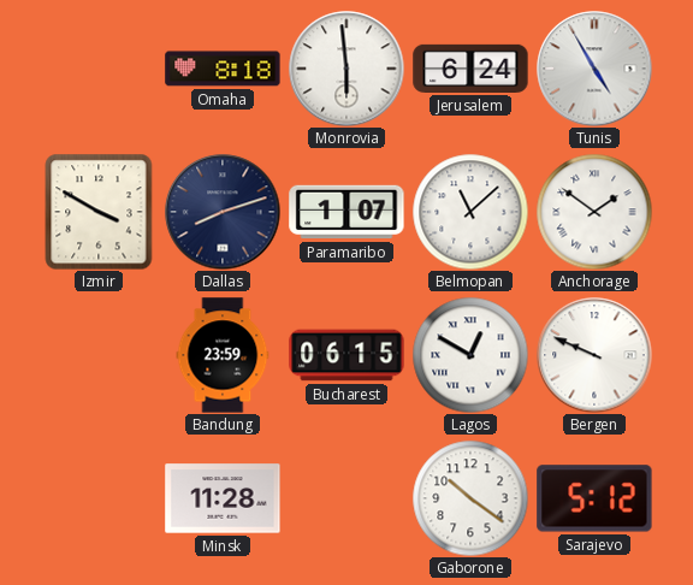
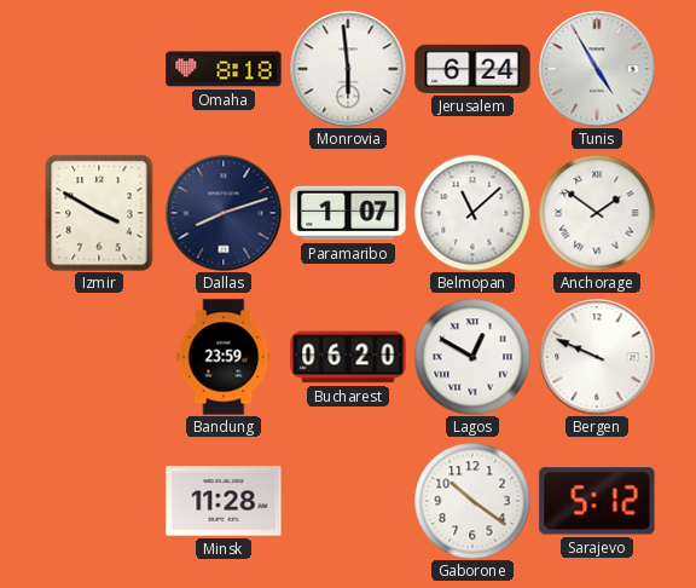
Bucharest: 06:15 -> 06:20
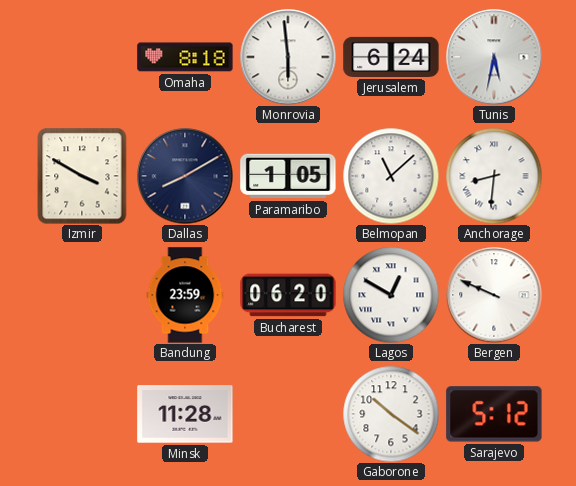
Tunis: 4:55 -> 5:32
Dallas: 8:12 -> 8:10
Paramaribo: 1:07 -> 1:05
Anchorage: 1:51 -> 8:31
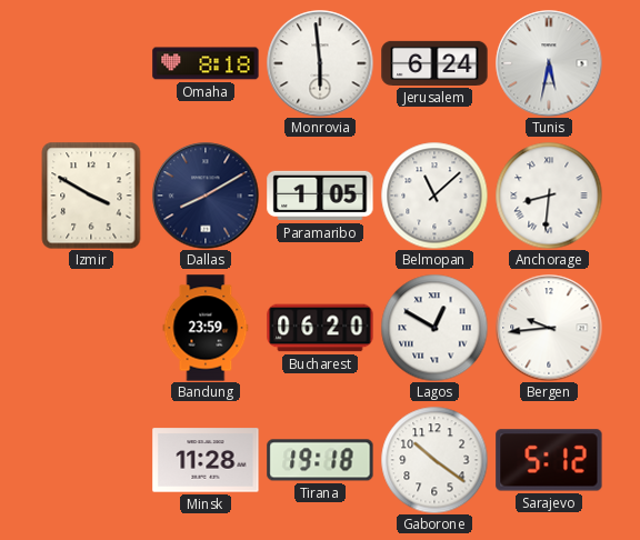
Bergen: 9:49 -> 9:44
Tirana: none -> 19:18
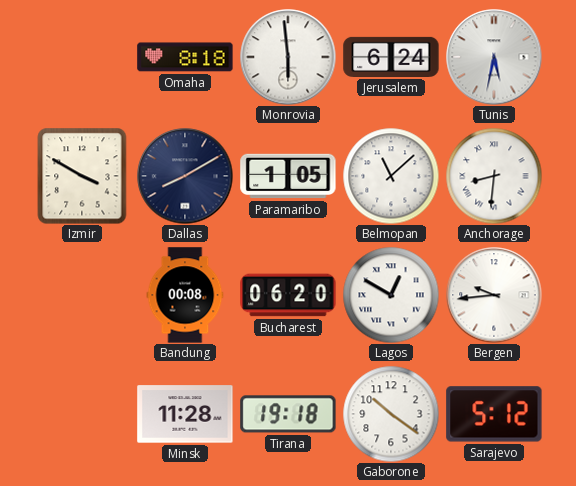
Bandung: 23:59 -> 00:08
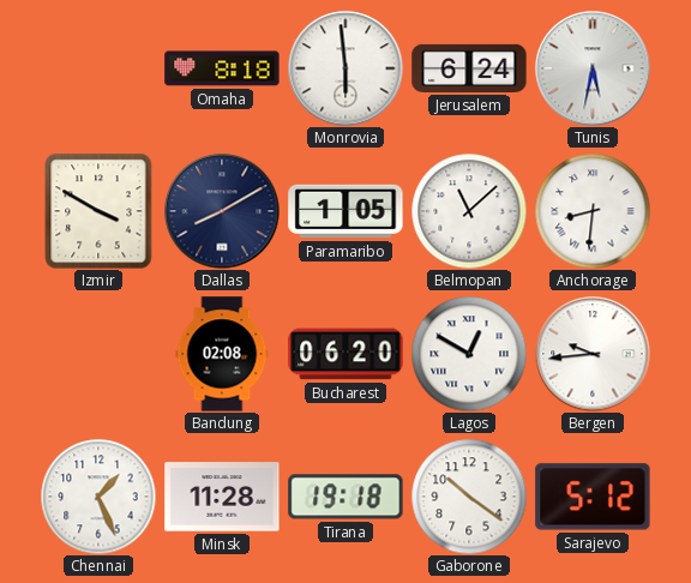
Bandung: 00:08 -> 02:08
Chennai: none -> 1:26
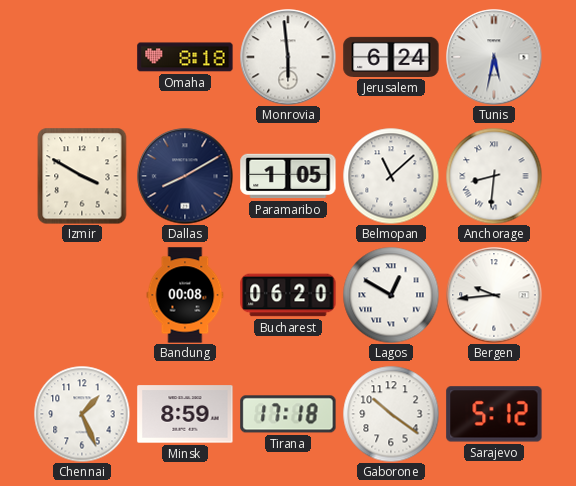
Bandung: 02:08 -> 00:08
Minsk: 11:28 -> 8:59
Tirana: 19:18 -> 17:18
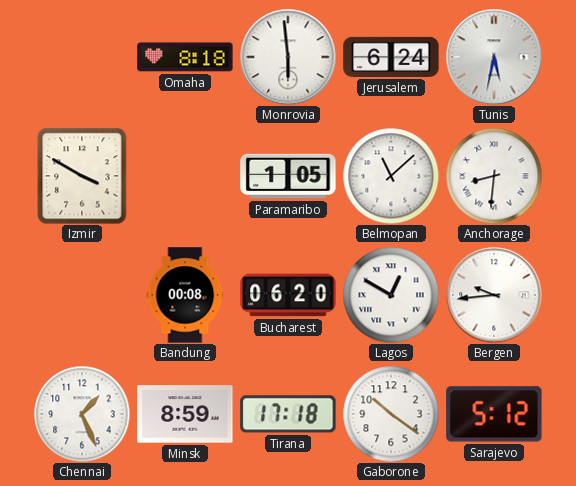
Dallas: 8:10 -> none
